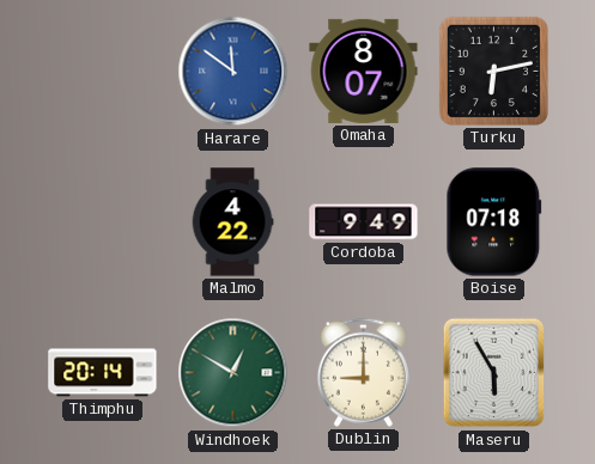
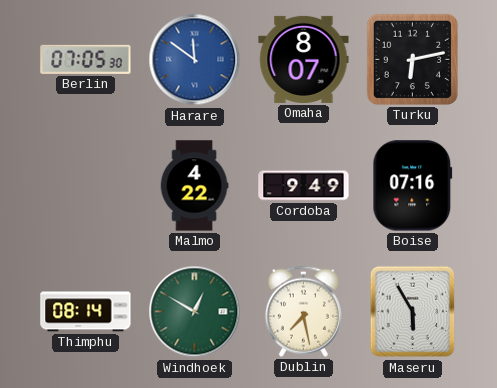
Berlin: none -> 07:05
Boise: 07:18 -> 07:16
Thimphu: 20:14 -> 08:14
Dublin: 9:00 -> 7:28
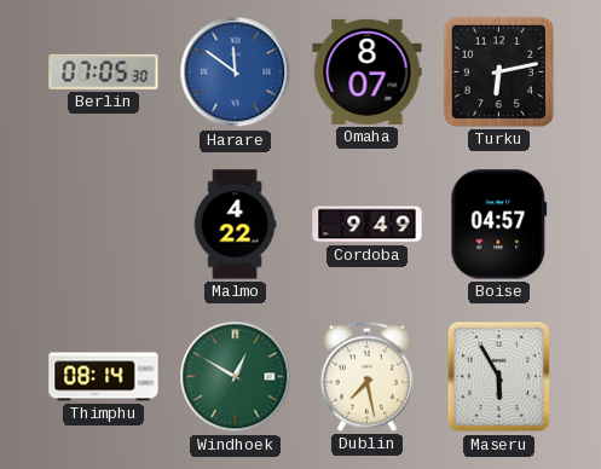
Boise: 07:16 -> 04:57
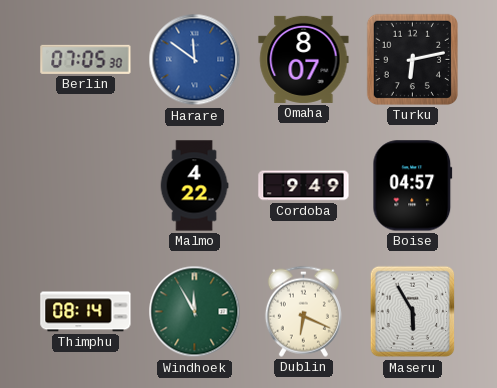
Windhoek: 12:50 -> 11:55
Dublin: 7:28 -> 6:19
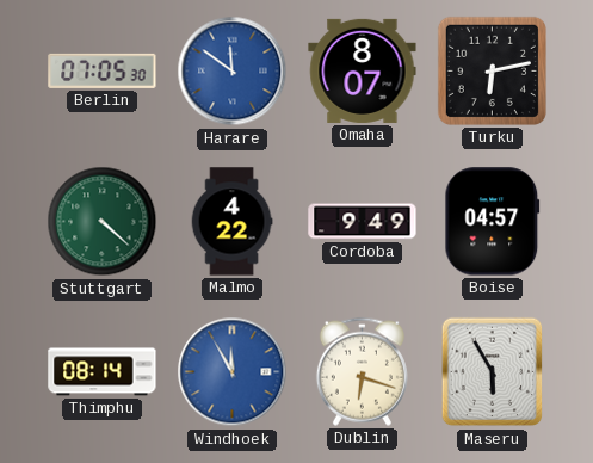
Stuttgart: none -> 4:22
Windhoek dial: green -> blue
Dublin: 6:19 -> 6:18
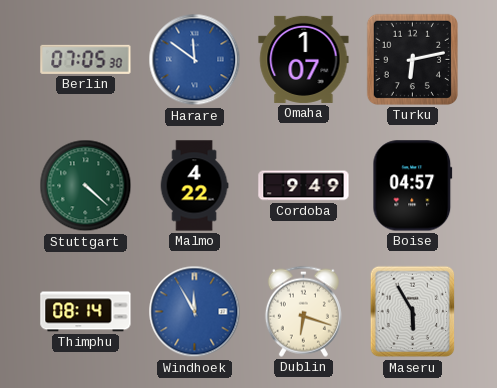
Omaha: 8:07 -> 1:07
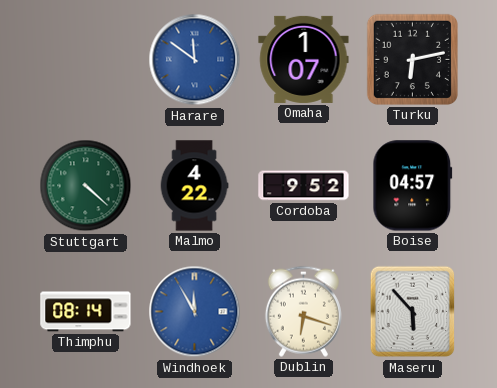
Berlin: 07:05 -> none
Cordoba: 9:49 -> 9:52
Maseru: 5:55 -> 5:53
